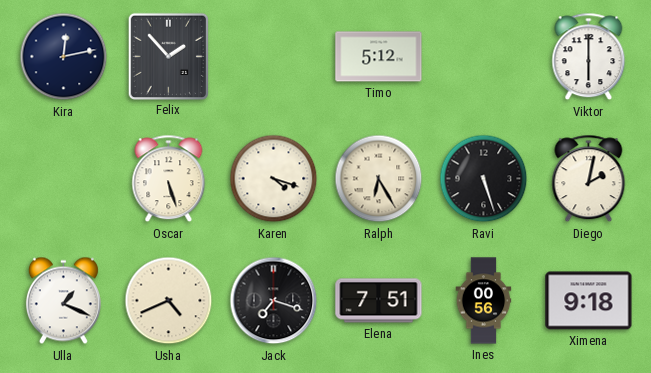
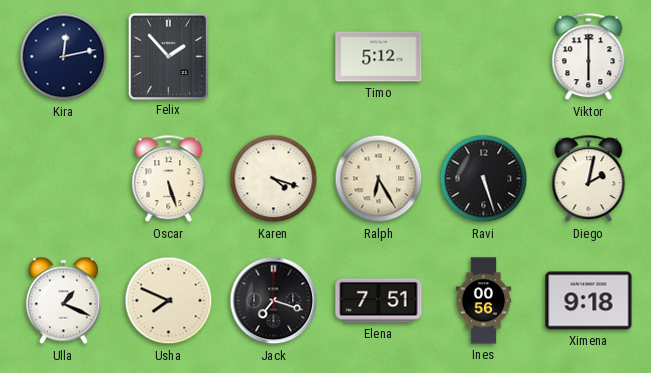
Usha: 4:41 -> 7:49
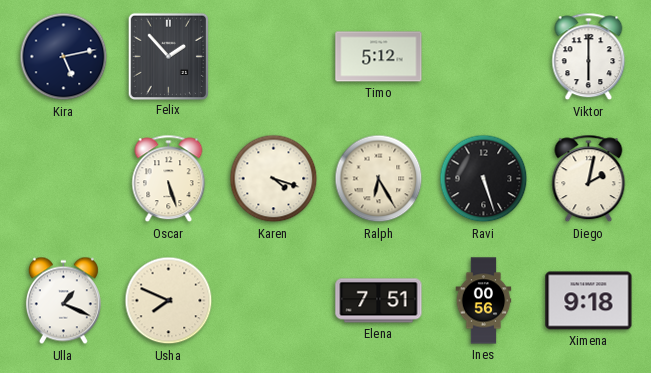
Kira: 12:13 -> 5:13
Jack: 7:18 -> none
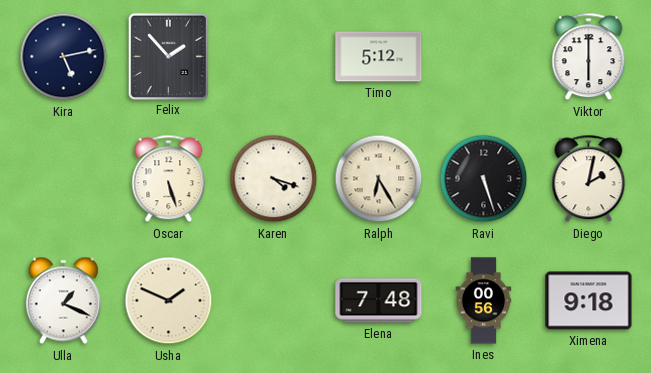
Usha: 7:49 -> 1:49
Elena: 7:51 -> 7:48
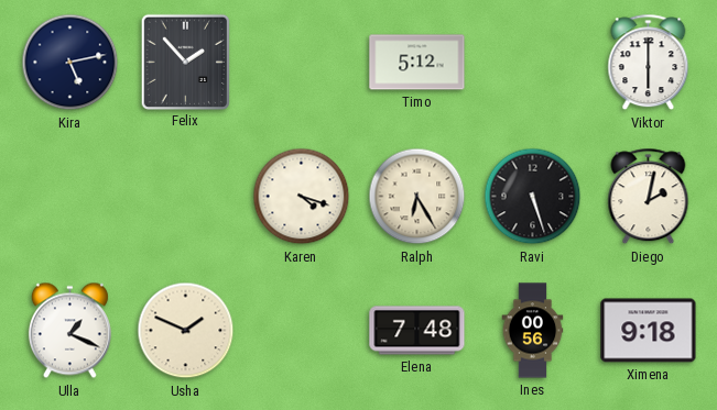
Oscar: 5:27 -> none
